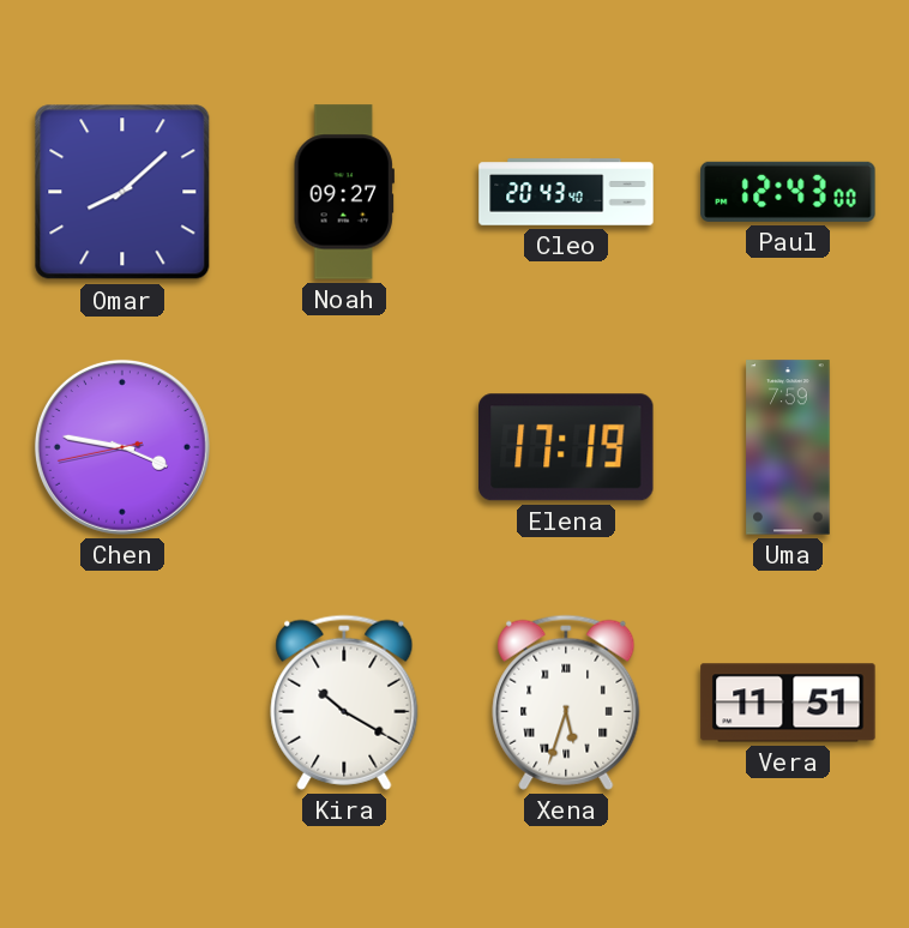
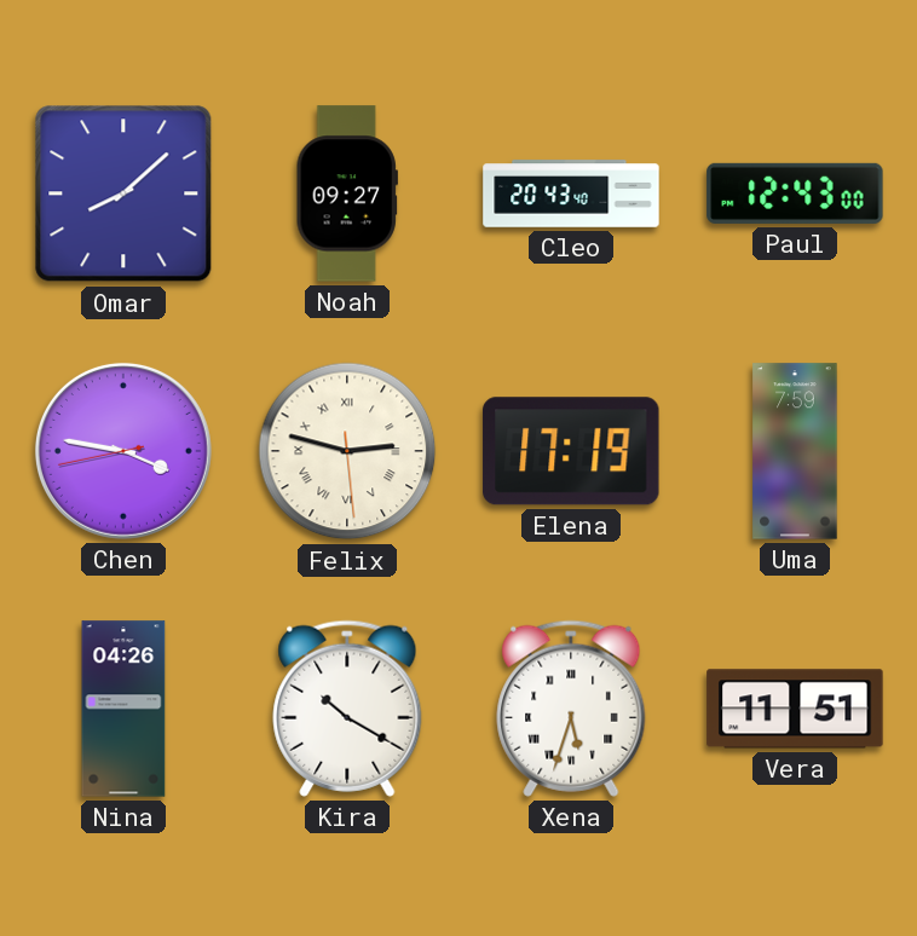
Felix: none -> 2:47
Nina: none -> 04:26
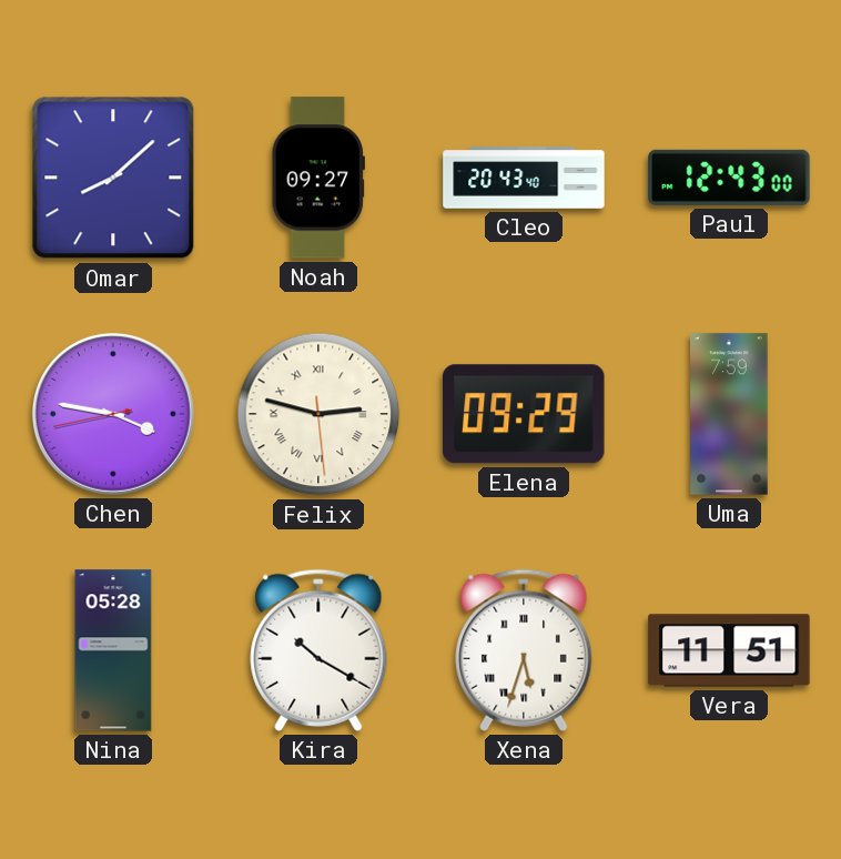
Elena: 17:19 -> 09:29
Nina: 04:26 -> 05:28
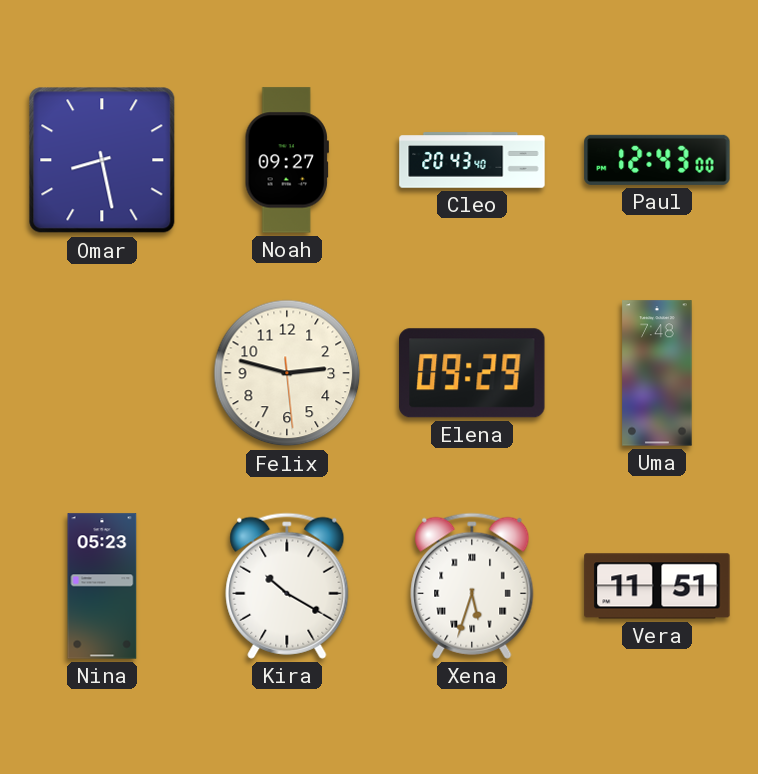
Omar: 8:08 -> 8:28
Chen: 3:46 -> none
Felix numerals: Roman -> Arabic
Uma: 7:59 -> 7:48
Nina: 05:28 -> 05:23
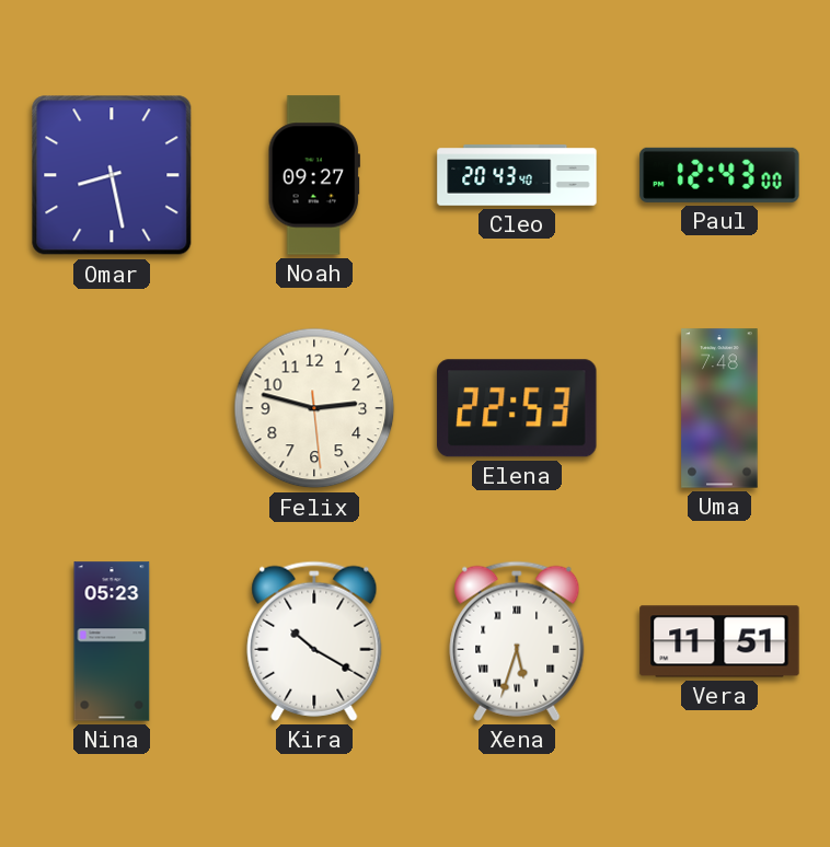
Elena: 09:29 -> 22:53
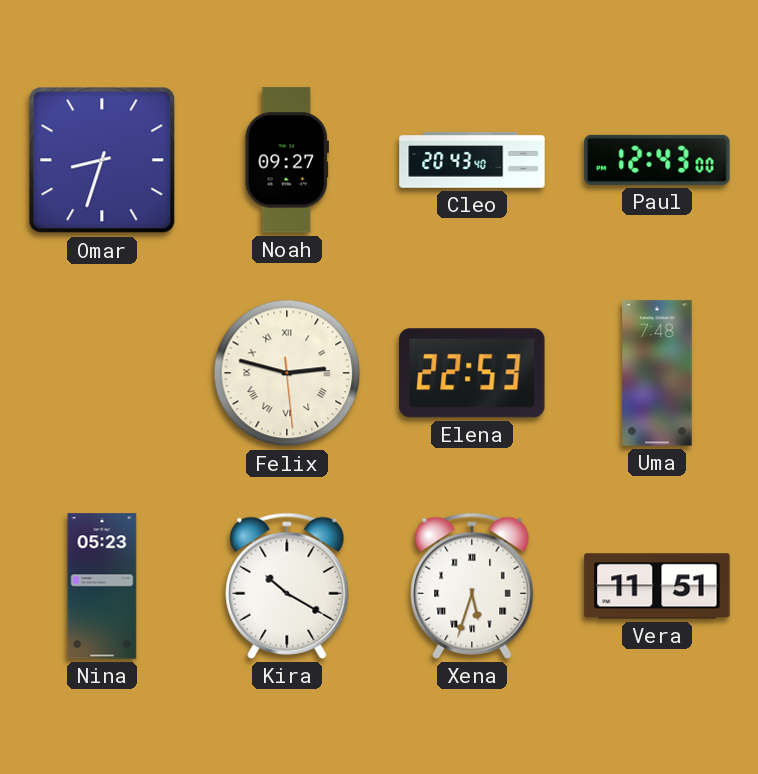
Omar: 8:28 -> 8:33
Felix numerals: Arabic -> Roman
